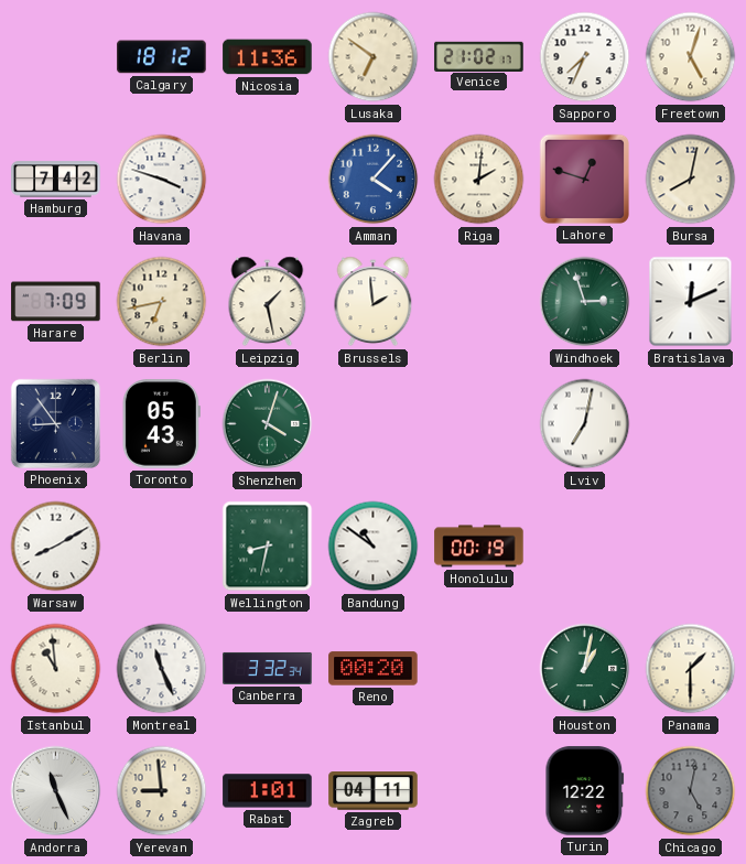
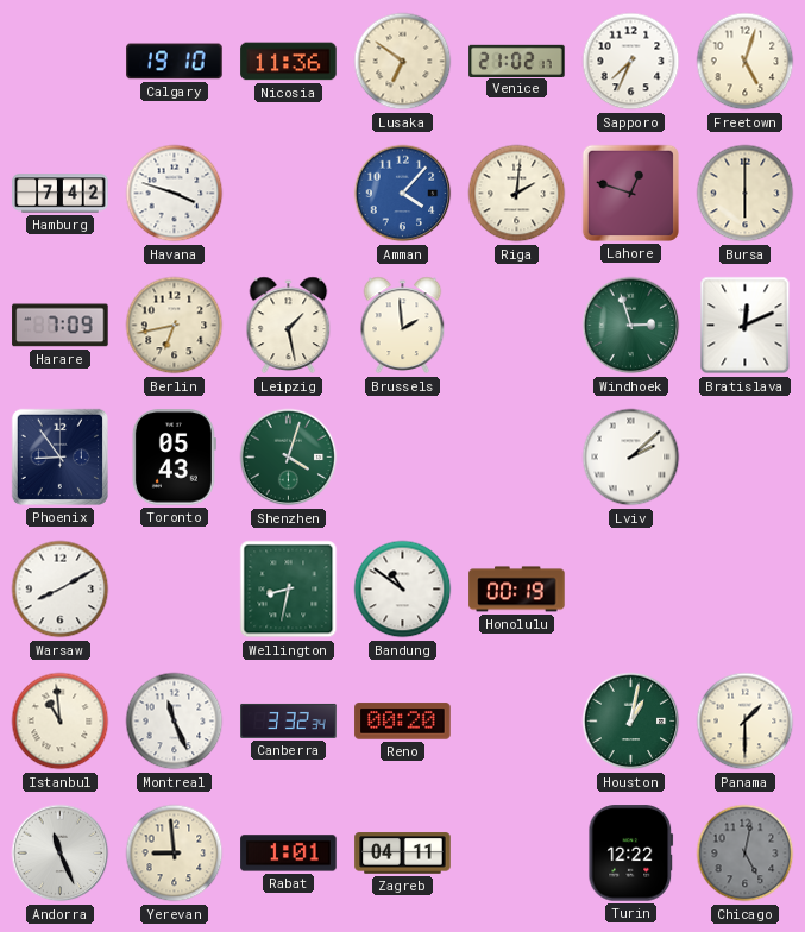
Calgary: 18:12 -> 19:10
Bursa: 8:02 -> 6:00
Lviv: 7:02 -> 2:08
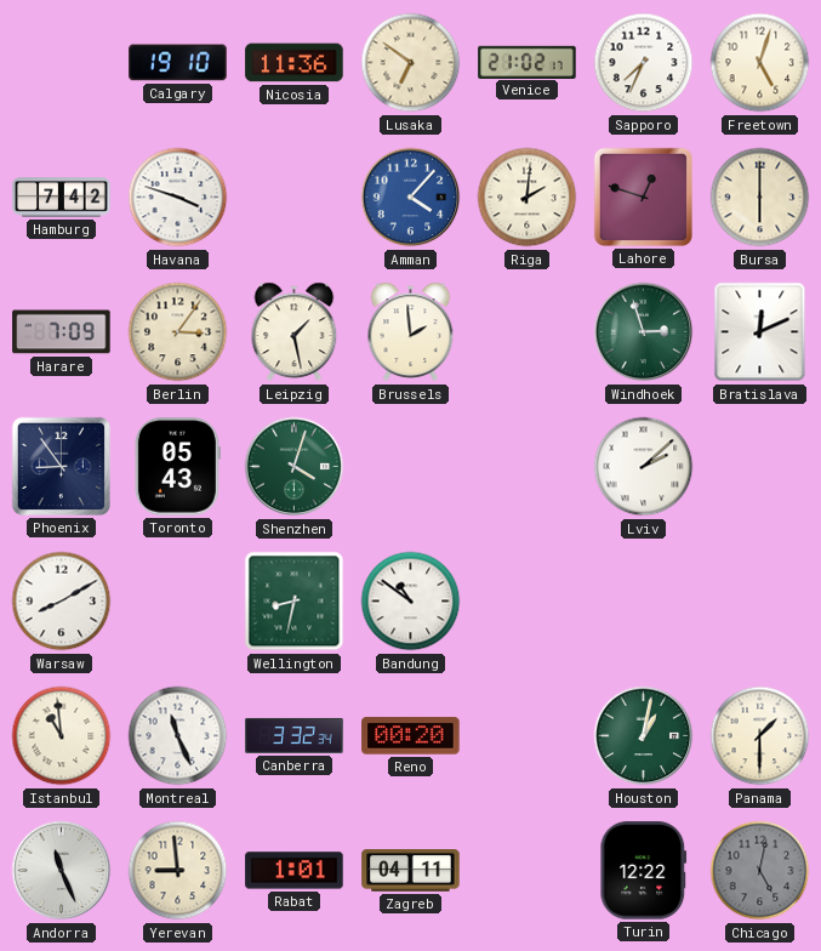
Berlin: 6:43 -> 3:06
Honolulu: 00:19 -> none
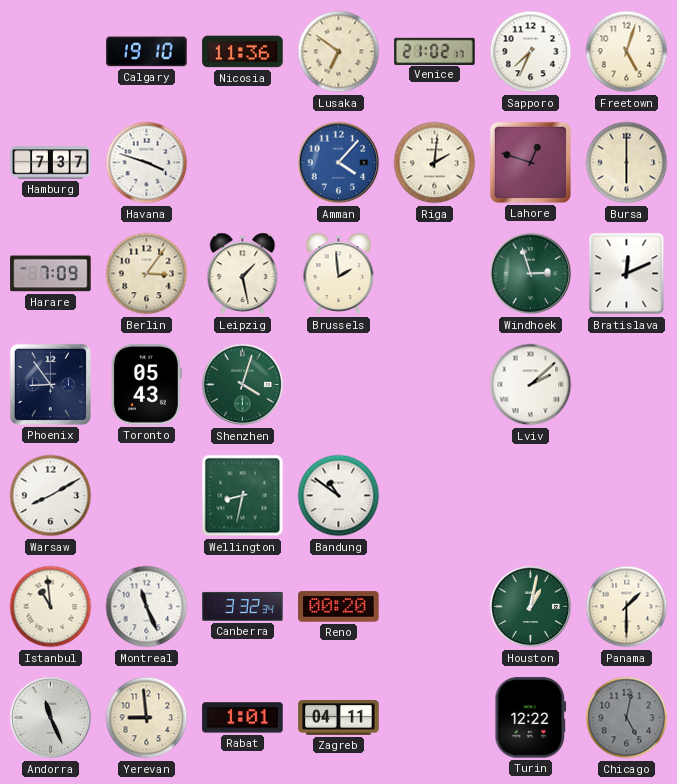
Hamburg: 7:42 -> 7:37
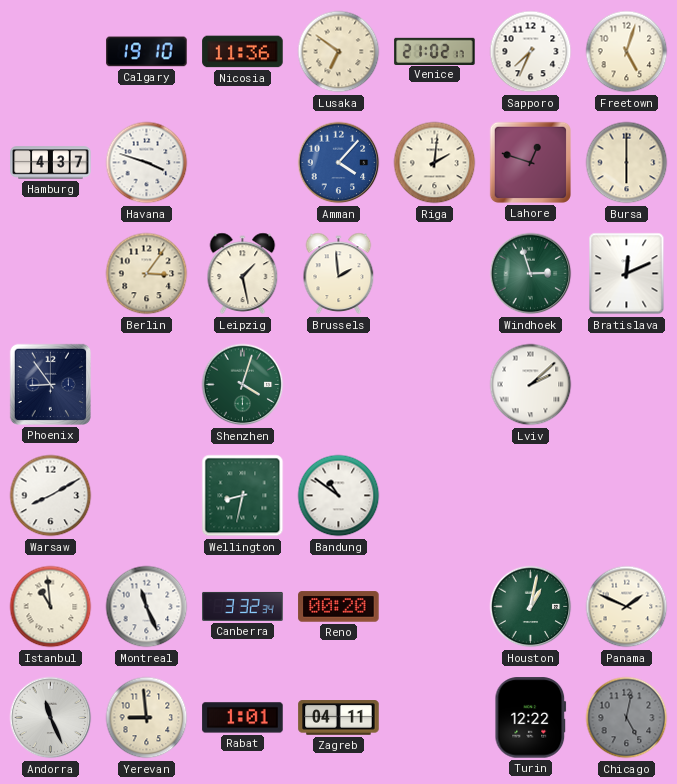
Hamburg: 7:37 -> 4:37
Harare: 7:09 -> none
Toronto: 05:43 -> none
Panama: 1:30 -> 1:49
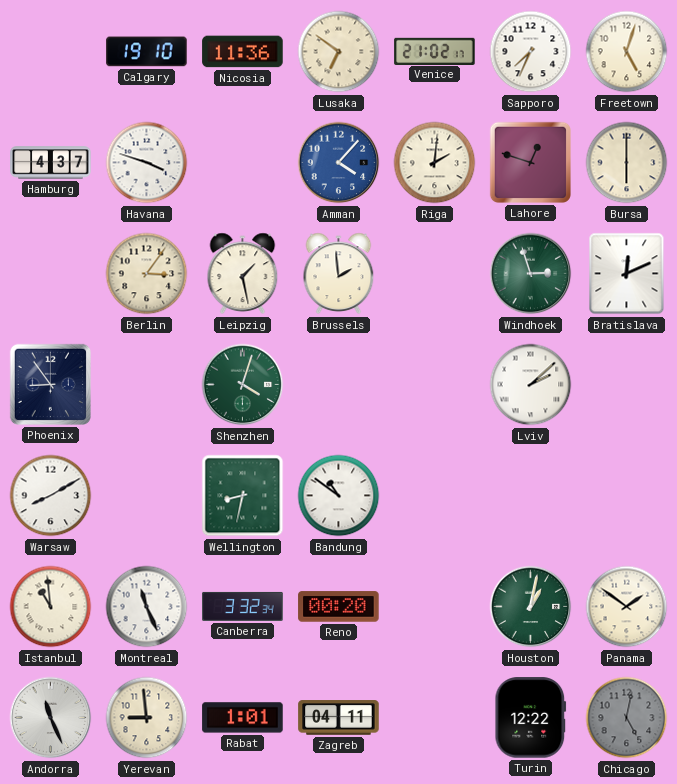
Panama: 1:49 -> 1:51
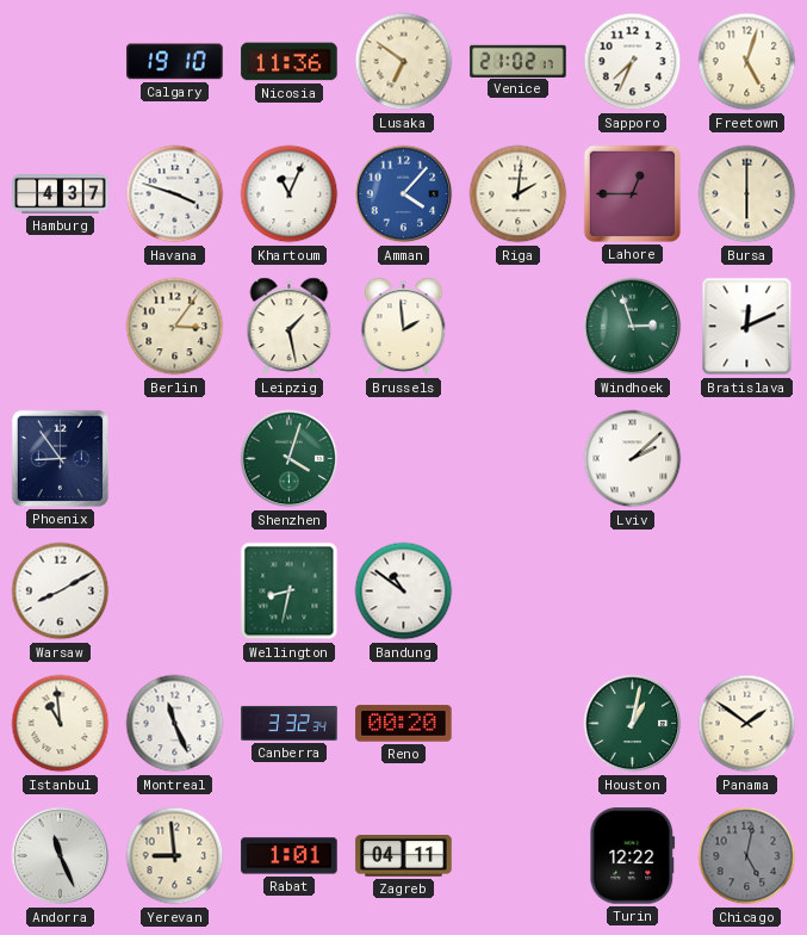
Khartoum: none -> 11:04
Lahore: 12:48 -> 12:45
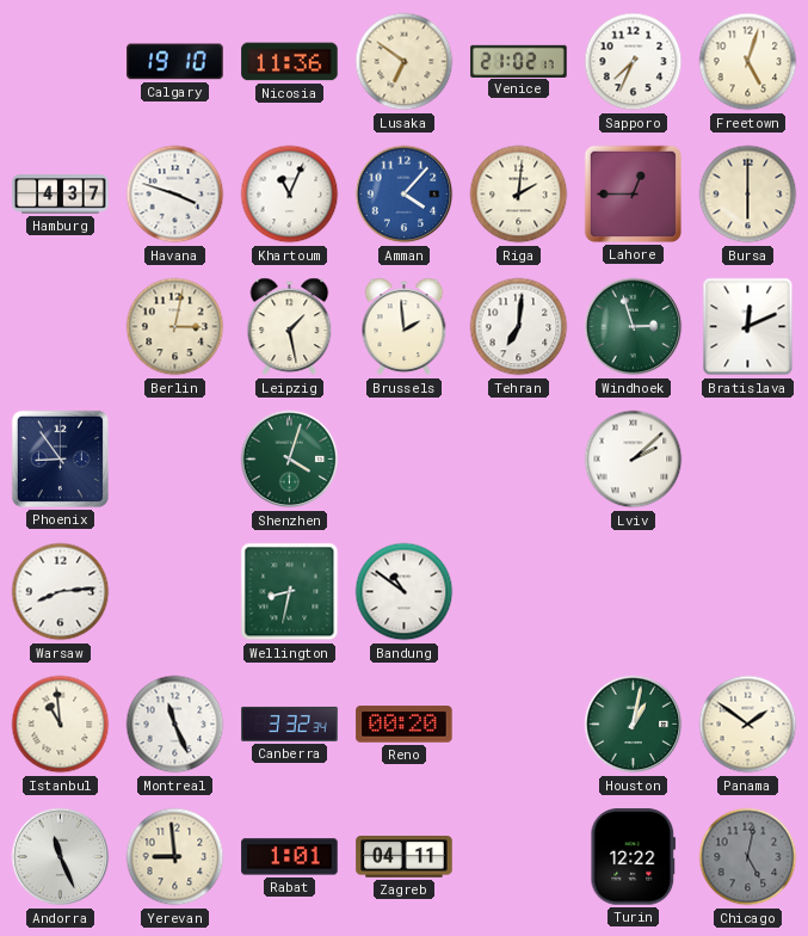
Berlin: 3:06 -> 3:02
Tehran: none -> 7:01
Warsaw: 8:10 -> 8:14
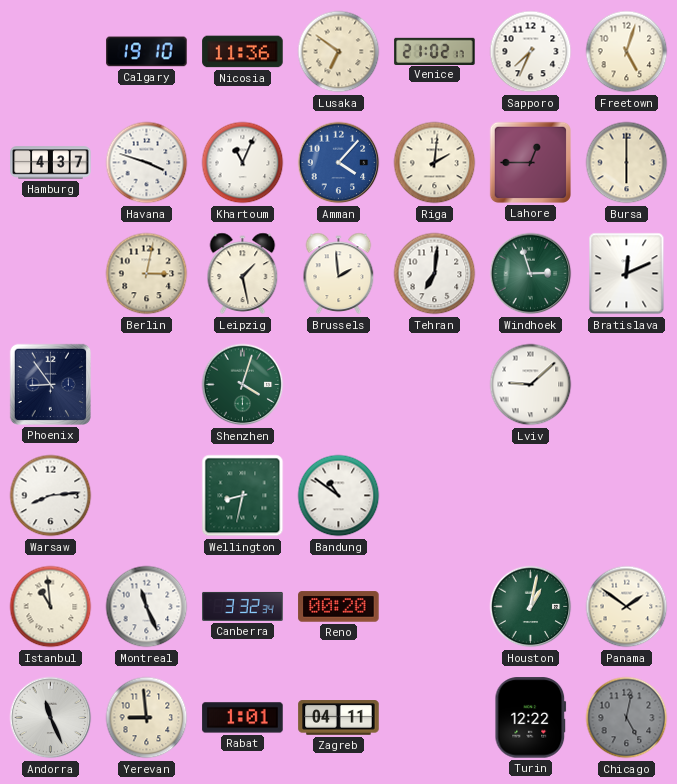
Lviv: 2:08 -> 9:08
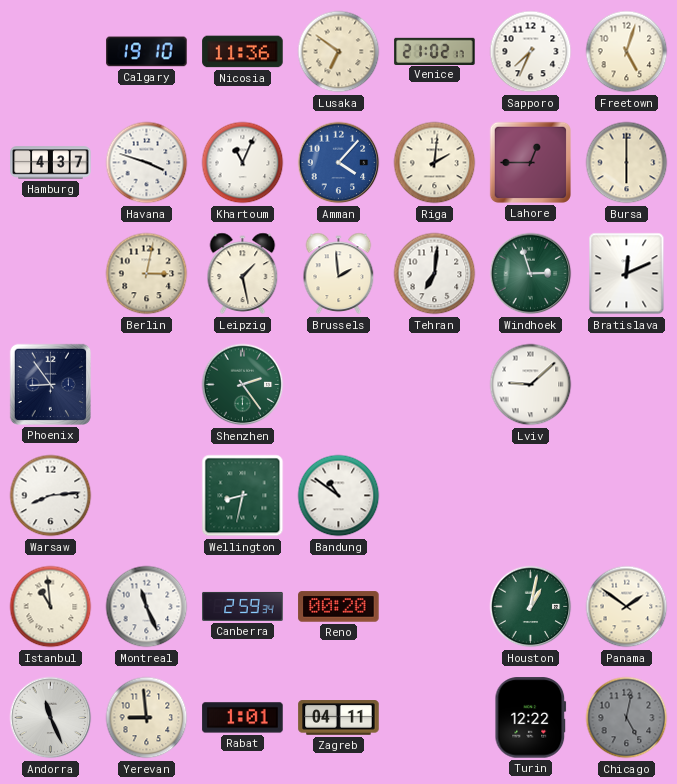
Shenzhen: 4:03 -> 2:24
Canberra: 3:32 -> 2:59
